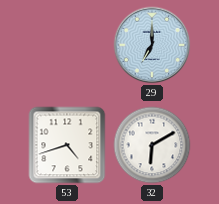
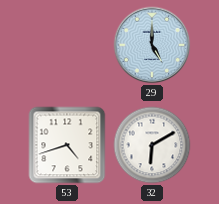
29: 7:00 -> 5:00
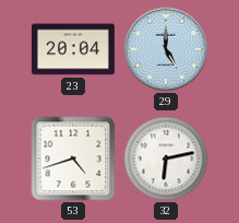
23: none -> 20:04
32: 6:10 -> 6:13
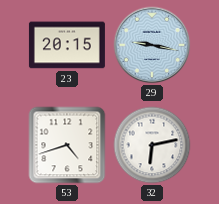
23: 20:04 -> 20:15
29: 5:00 -> 9:17
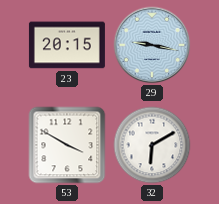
53: 4:42 -> 3:50
32: 6:13 -> 6:10
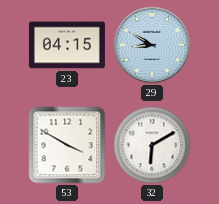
23: 20:15 -> 04:15
29: 9:17 -> 8:50
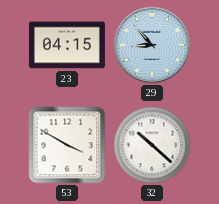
29: 8:50 -> 8:53
32: 6:10 -> 10:22
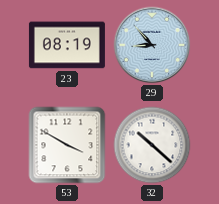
23: 04:15 -> 08:19
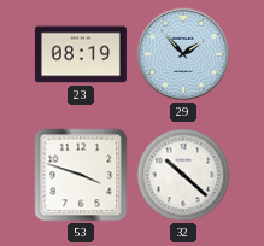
29: 8:53 -> 1:53
53: 3:50 -> 3:48
